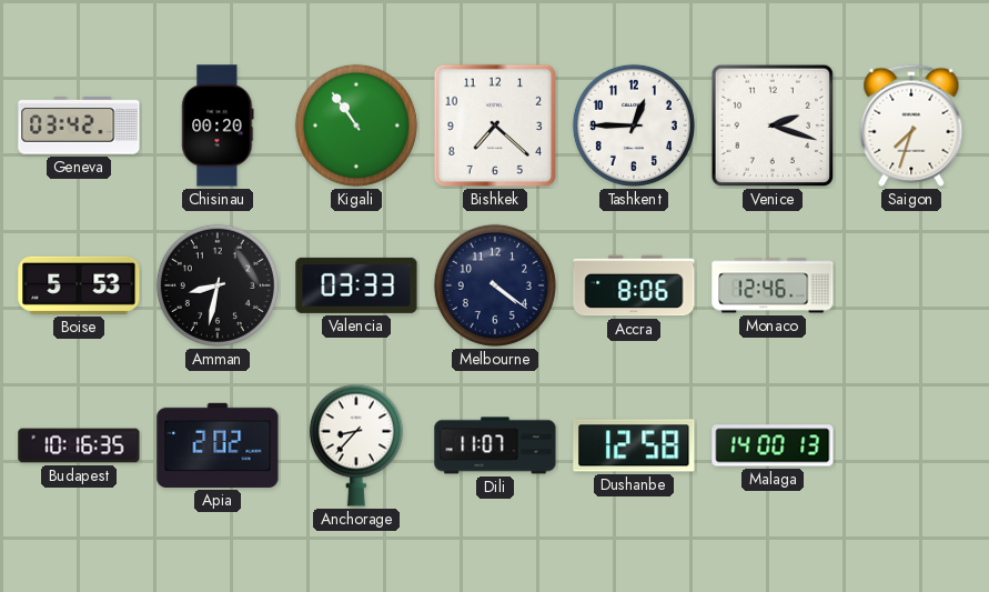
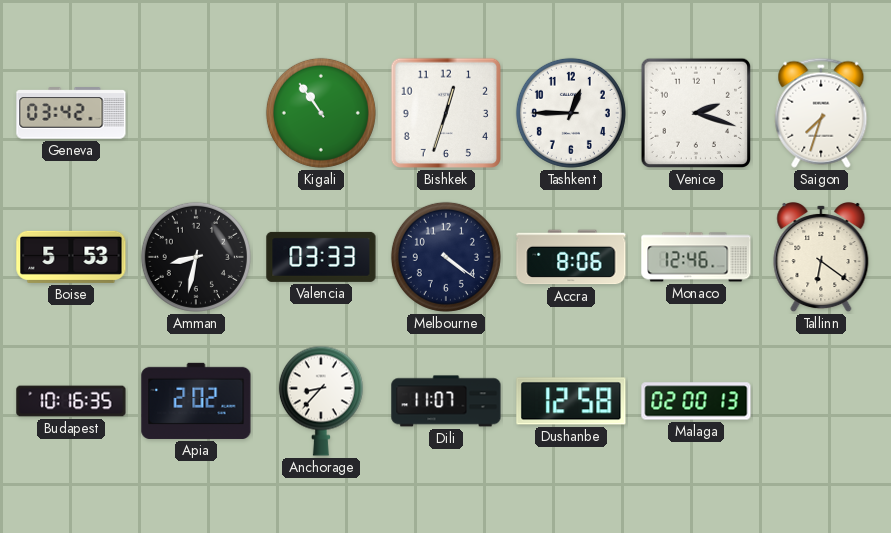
Chisinau: 00:20 -> none
Bishkek: 7:22 -> 12:33
Tallinn: none -> 6:21
Malaga: 14:00 -> 02:00
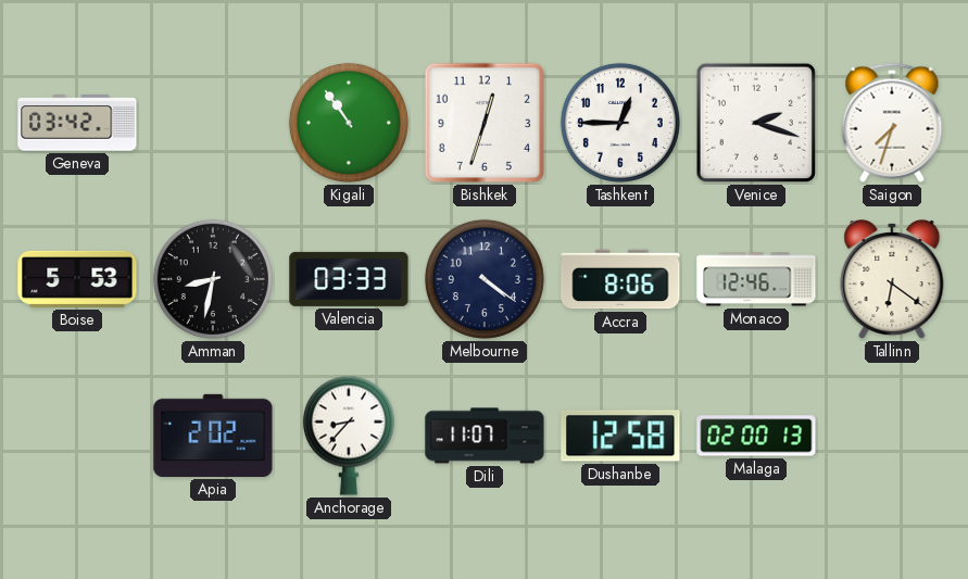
Budapest: 10:16 -> none
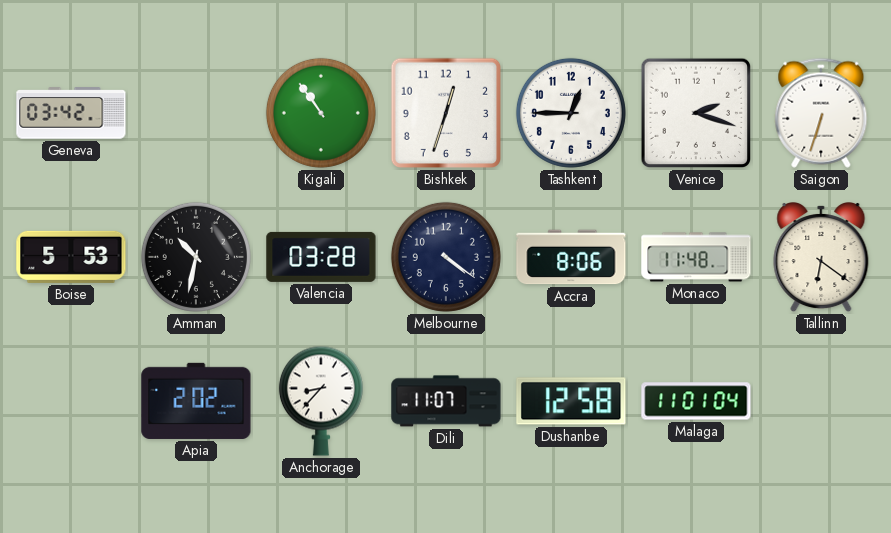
Saigon: 7:33 -> 6:33
Amman: 8:32 -> 10:32
Valencia: 03:33 -> 03:28
Monaco: 12:46 -> 11:48
Malaga: 02:00 -> 11:01
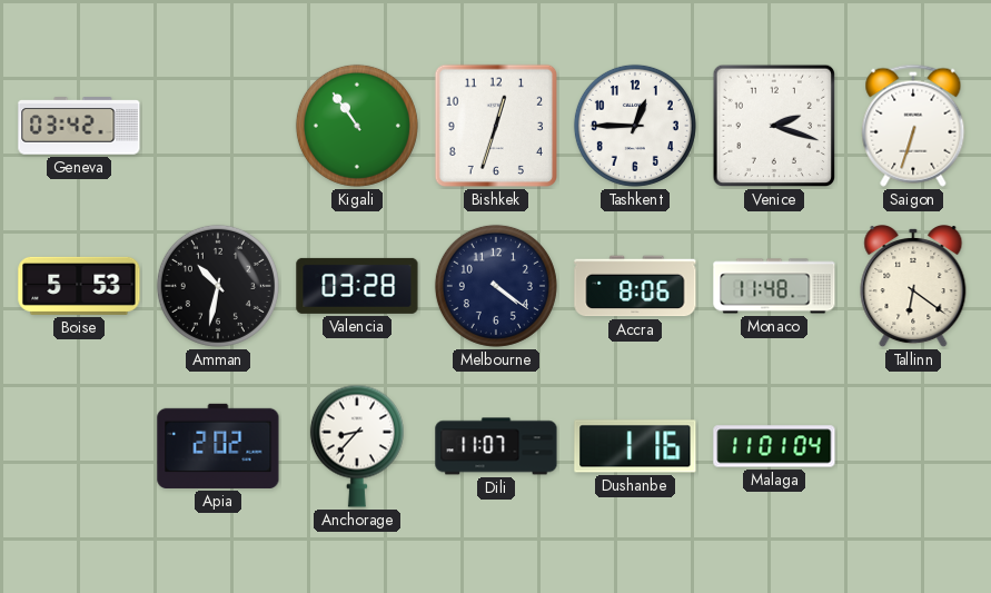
Dushanbe: 12:58 -> 1:16
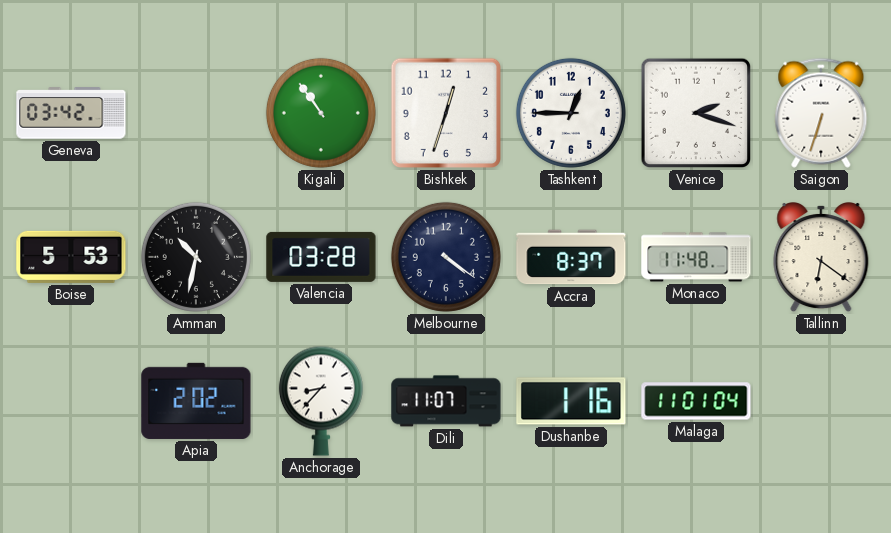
Accra: 8:06 -> 8:37
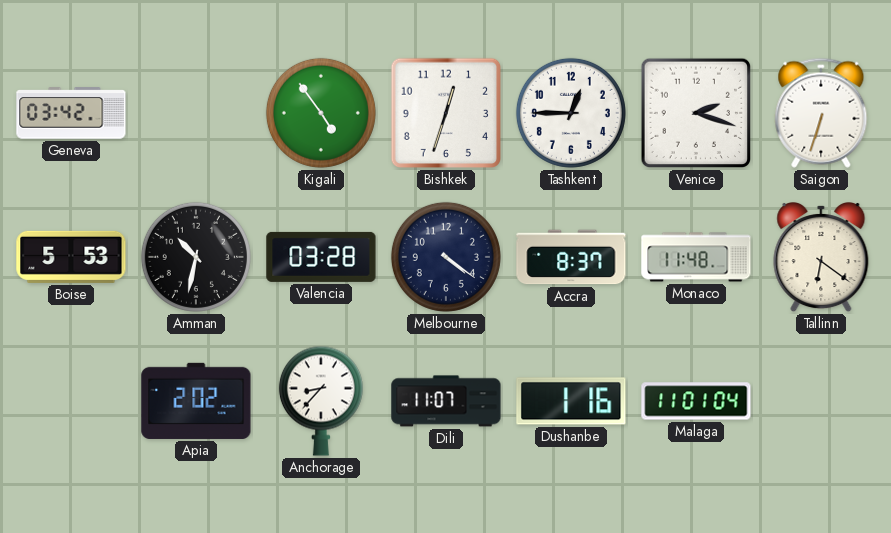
Kigali: 10:54 -> 4:54
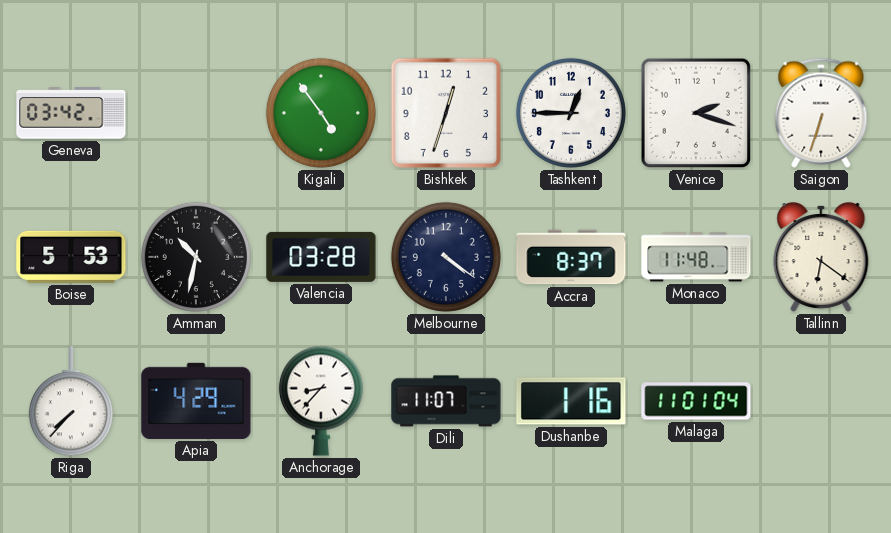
Riga: none -> 7:37
Apia: 2:02 -> 4:29
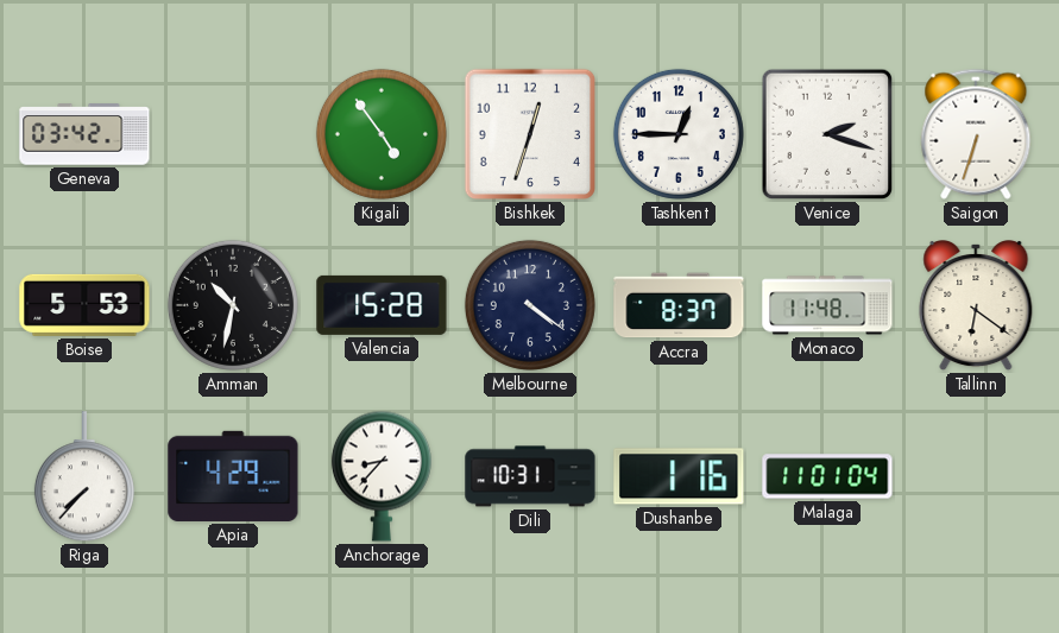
Valencia: 03:28 -> 15:28
Dili: 11:07 -> 10:31
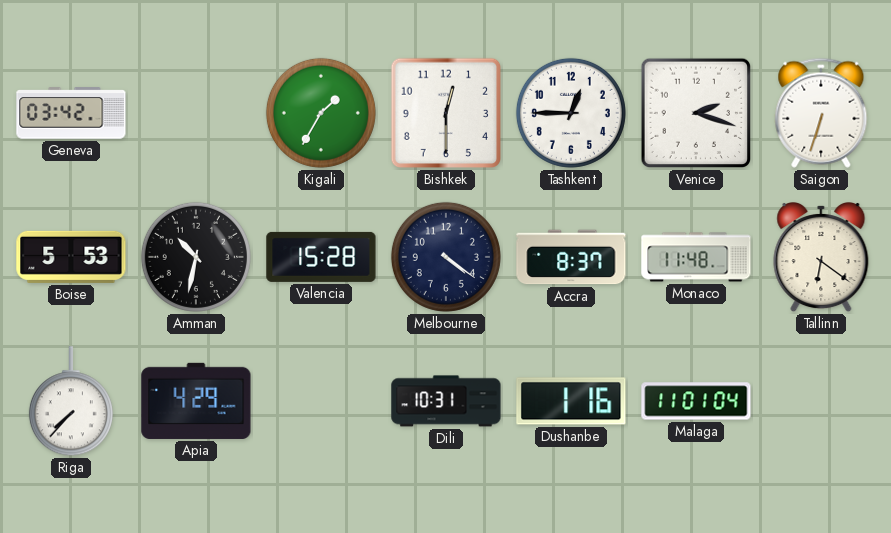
Kigali: 4:54 -> 1:35
Bishkek: 12:33 -> 12:30
Anchorage: 8:37 -> none
